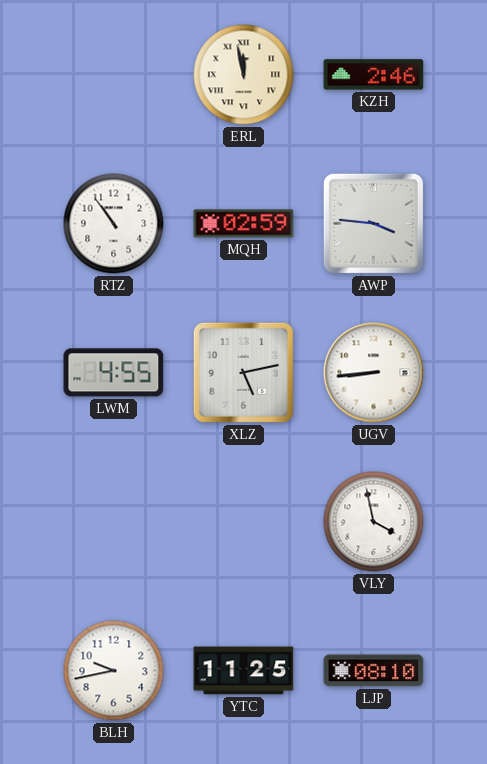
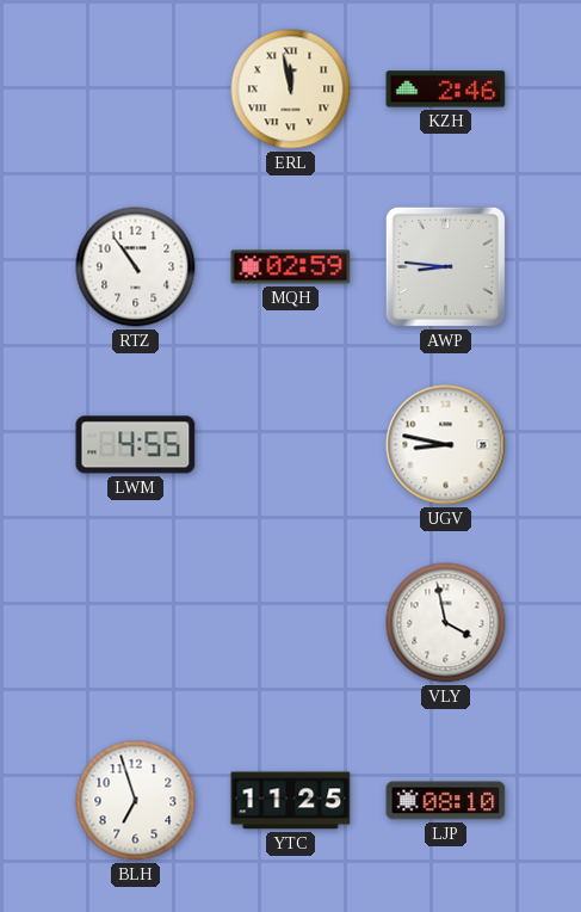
AWP: 3:46 -> 8:46
XLZ: 5:13 -> none
UGV: 8:44 -> 8:47
BLH: 9:43 -> 6:57
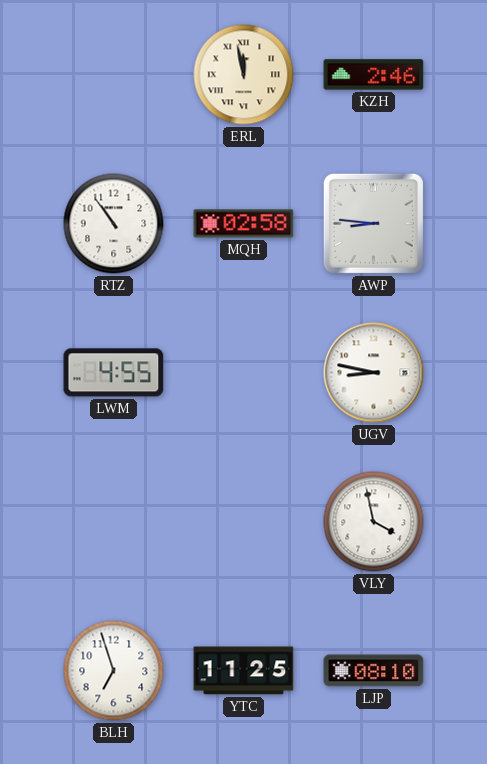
MQH: 02:59 -> 02:58
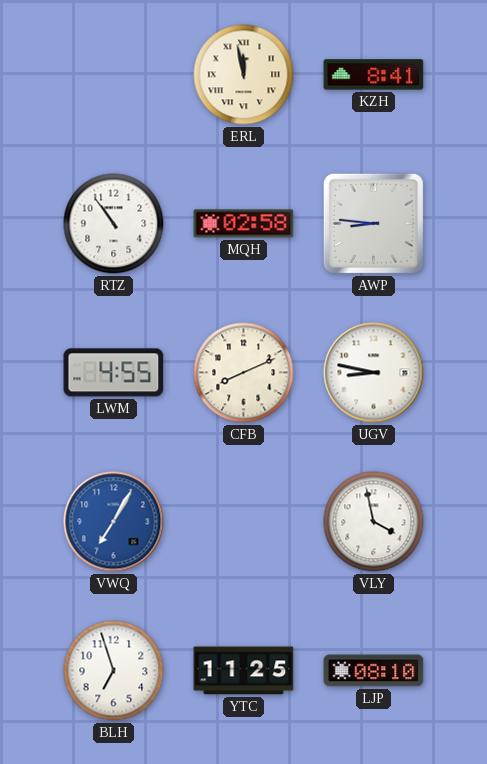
KZH: 2:46 -> 8:41
CFB: none -> 8:11
VWQ: none -> 7:05
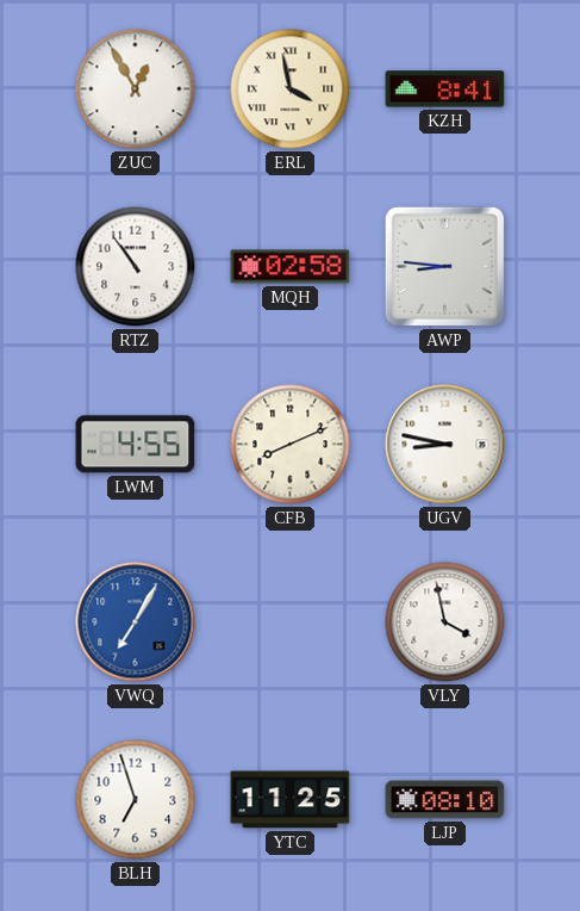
ZUC: none -> 12:55
ERL: 11:58 -> 3:58
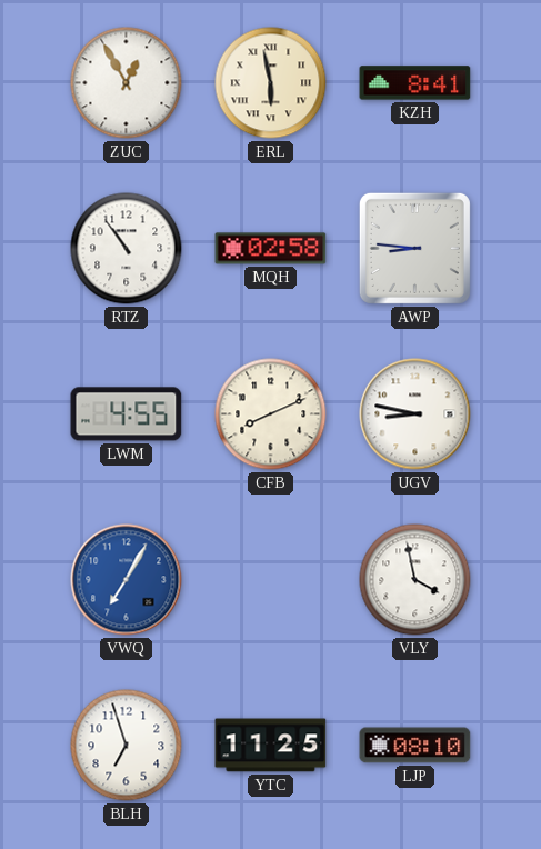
ERL: 3:58 -> 5:58
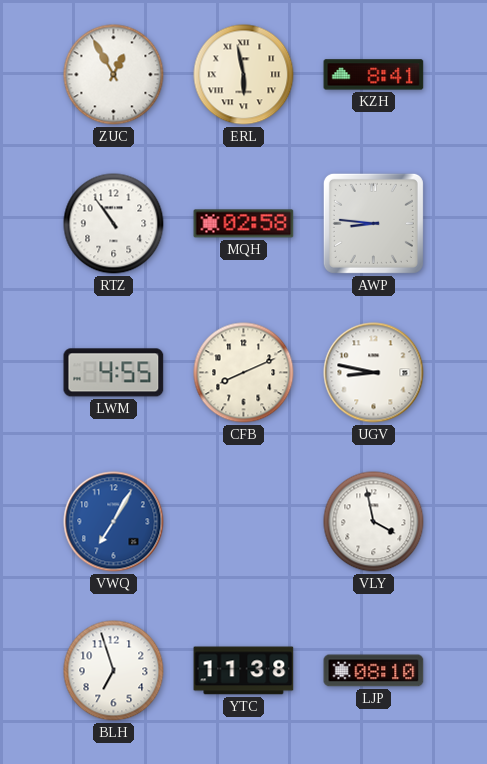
YTC: 11:25 -> 11:38
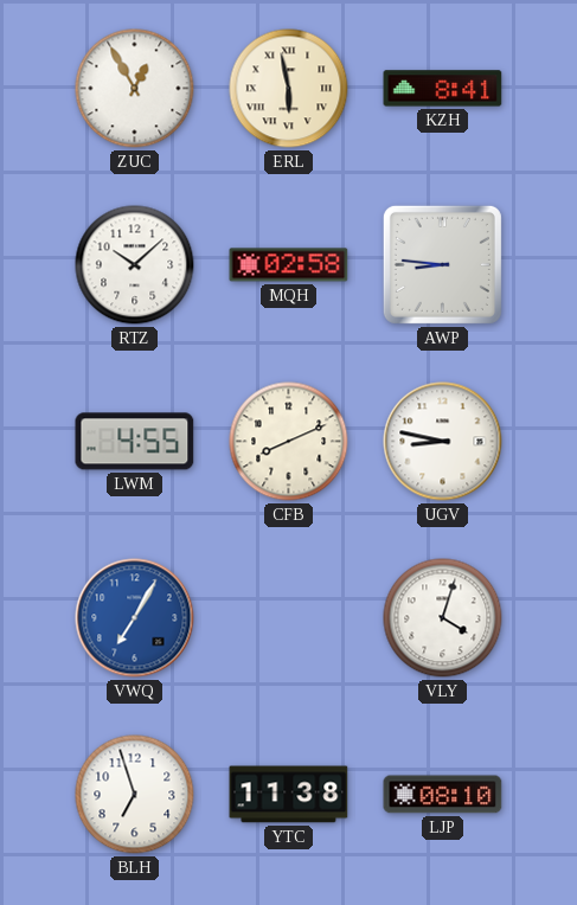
RTZ: 10:54 -> 10:08
VLY: 3:58 -> 4:03
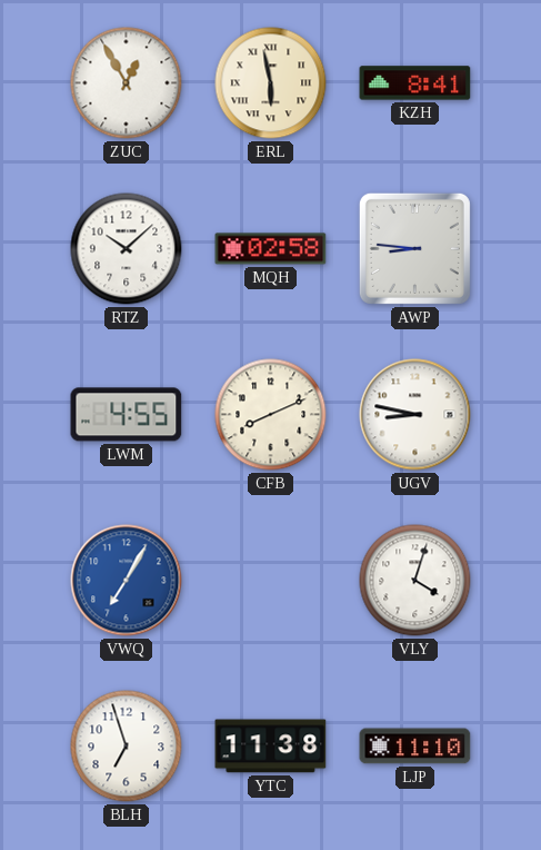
LJP: 08:10 -> 11:10
